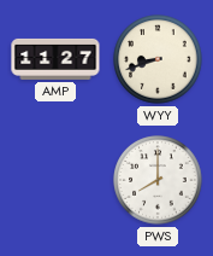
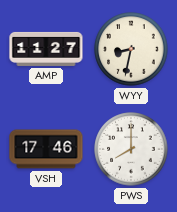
WYY: 8:42 -> 8:32
VSH: none -> 17:46
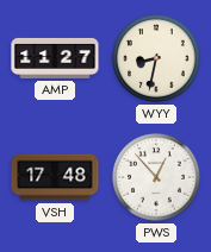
VSH: 17:46 -> 17:48
PWS: 8:00 -> 12:53
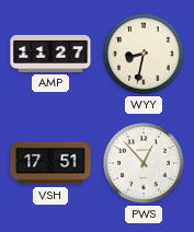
VSH: 17:48 -> 17:51
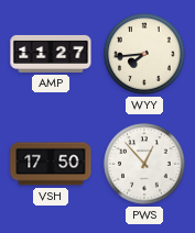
WYY: 8:32 -> 7:44
VSH: 17:51 -> 17:50
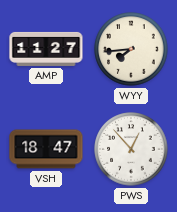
VSH: 17:50 -> 18:47
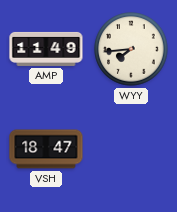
AMP: 11:27 -> 11:49
PWS: 12:53 -> none
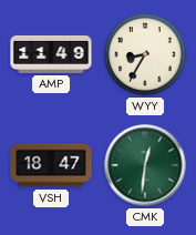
WYY: 7:44 -> 8:35
CMK: none -> 12:31
